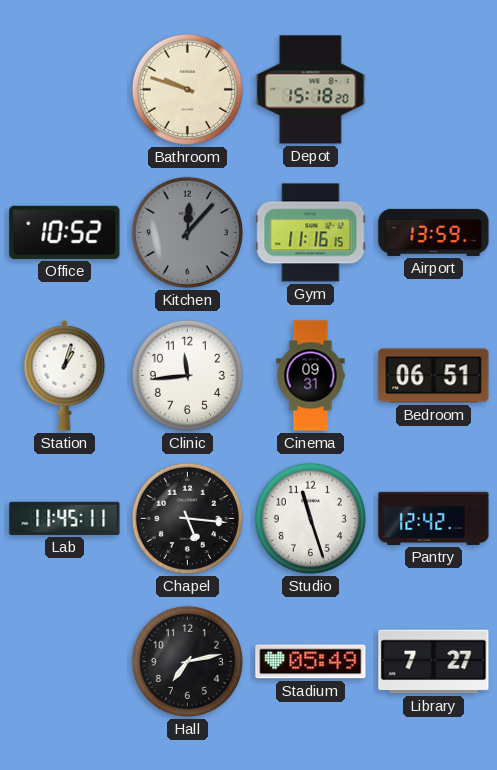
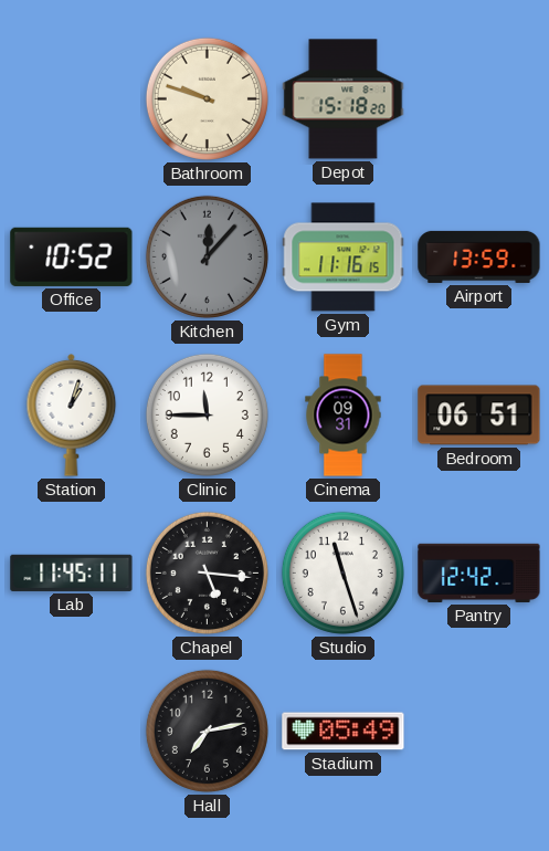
Clinic: 11:44 -> 11:45
Library: 7:27 -> none
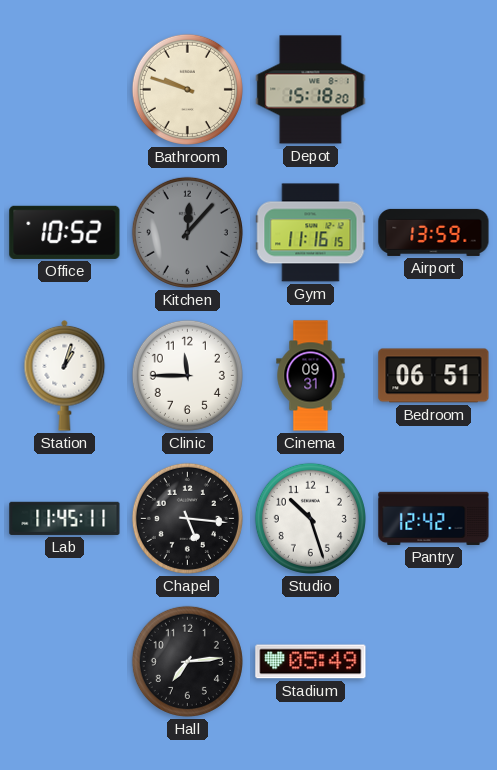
Studio: 11:27 -> 10:27
Hall: 7:13 -> 7:14
